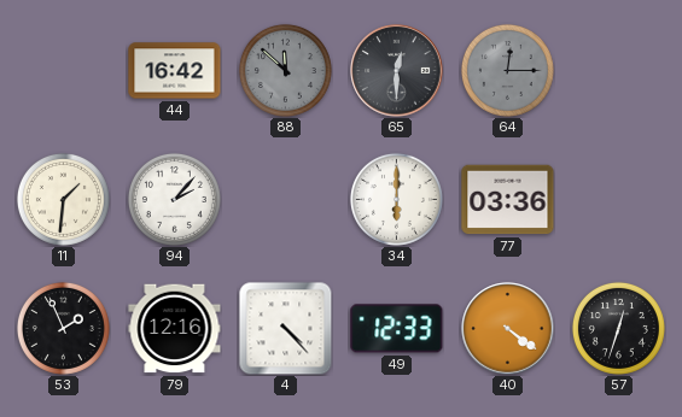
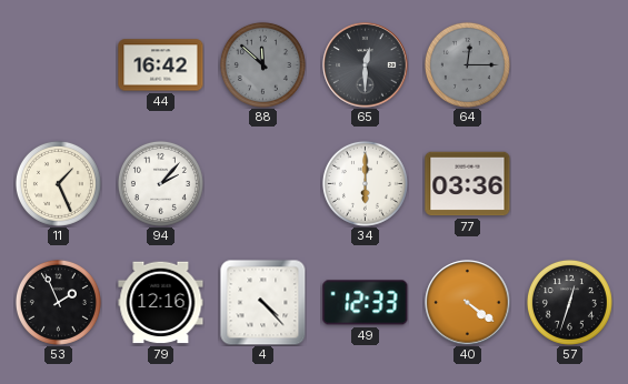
11: 1:31 -> 1:26
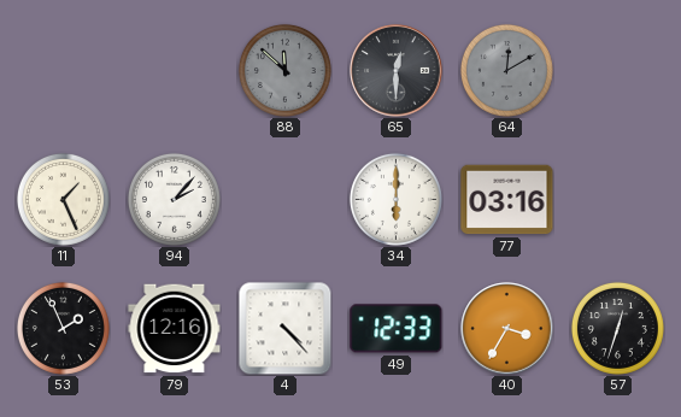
44: 16:42 -> none
64: 12:15 -> 12:10
77: 03:36 -> 03:16
40: 4:21 -> 3:35
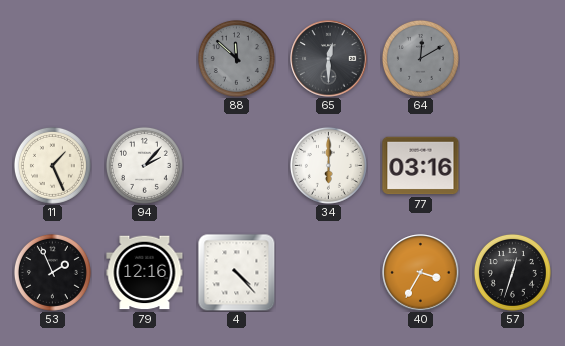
49: 12:33 -> none
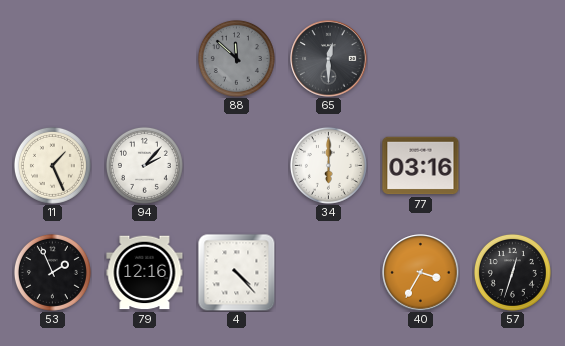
64: 12:10 -> none
